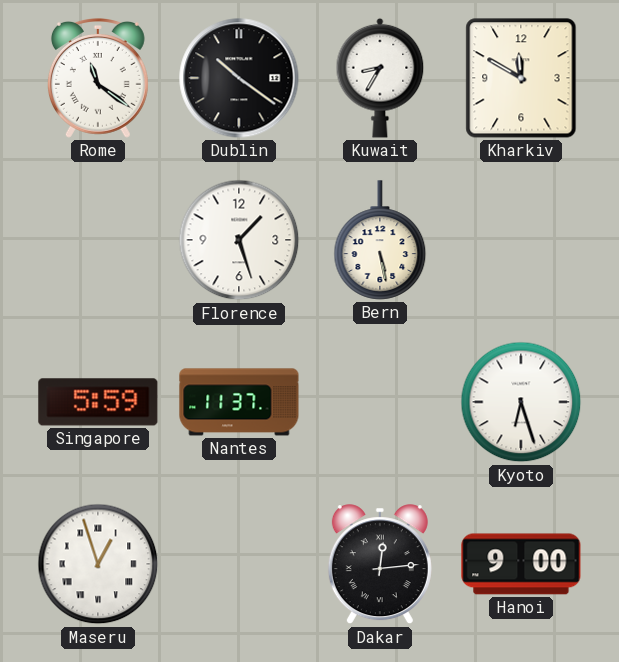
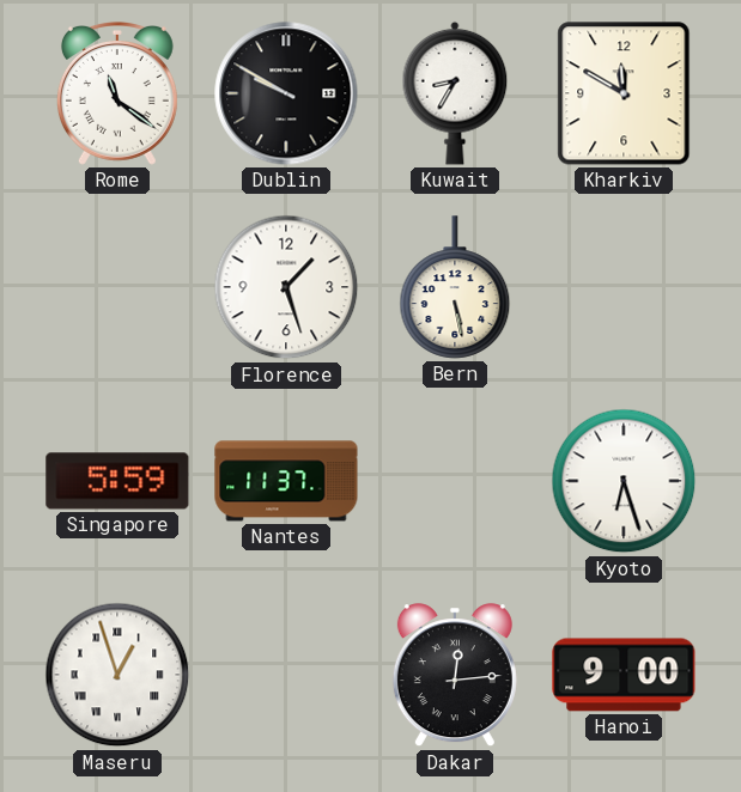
Dublin: 10:21 -> 9:50
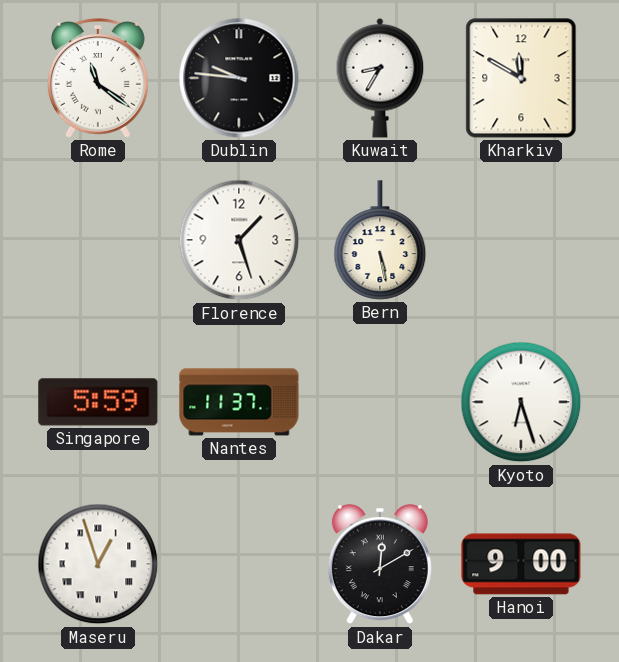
Dublin: 9:50 -> 9:46
Dakar: 12:14 -> 12:10
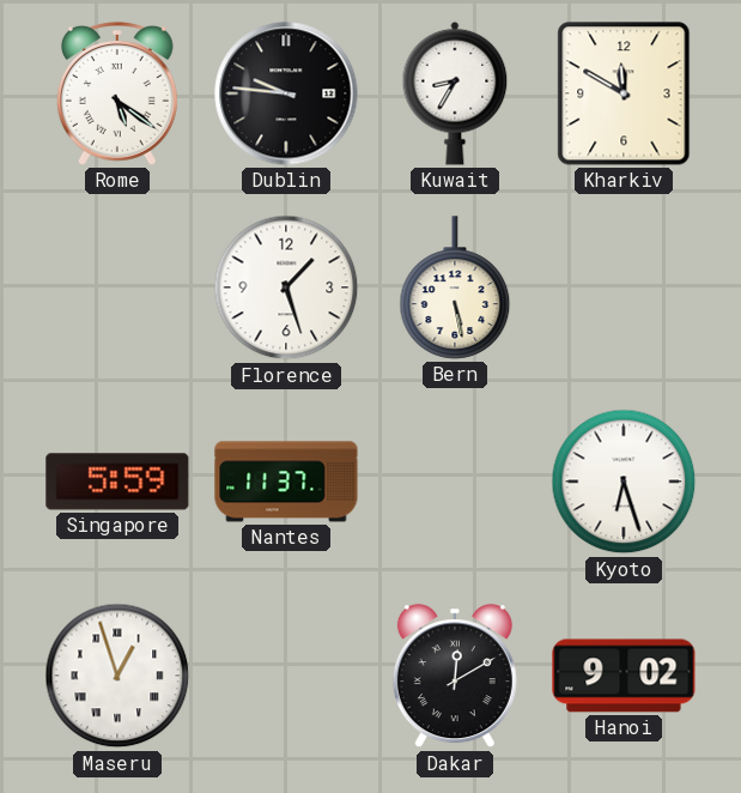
Rome: 11:21 -> 5:21
Hanoi: 9:00 -> 9:02
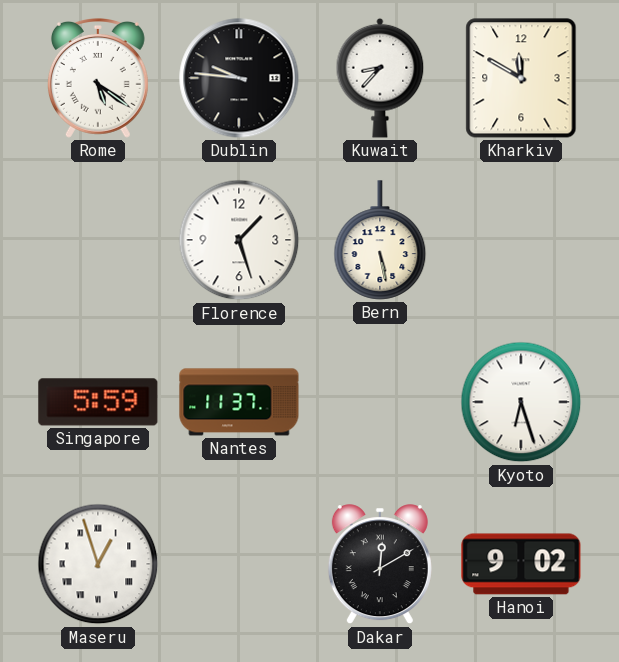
Kuwait: 8:35 -> 8:37
